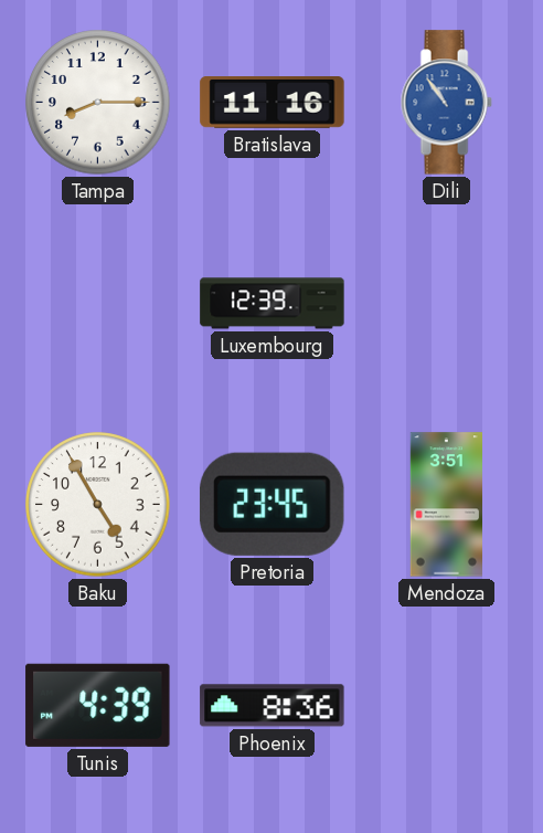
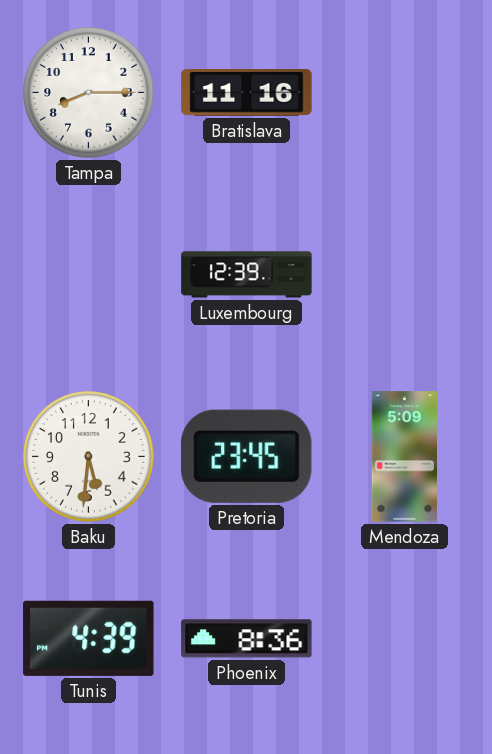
Dili: 10:54 -> none
Baku: 4:55 -> 5:31
Mendoza: 3:51 -> 5:09
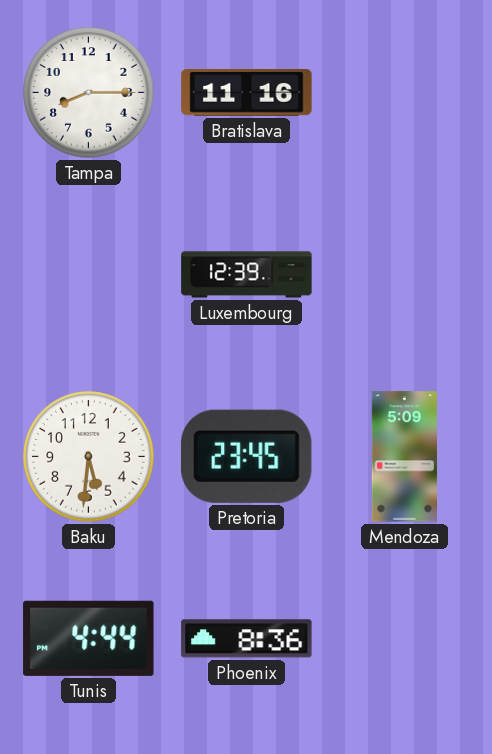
Tunis: 4:39 -> 4:44
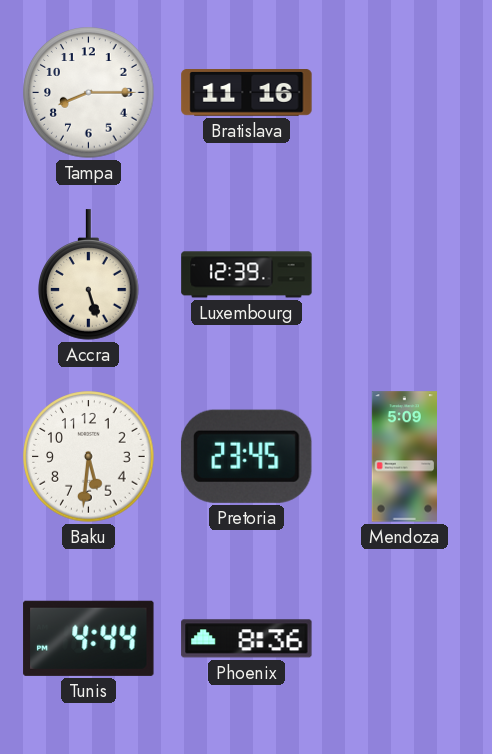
Accra: none -> 5:27
